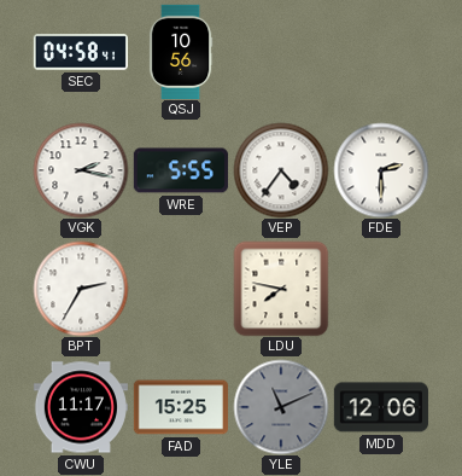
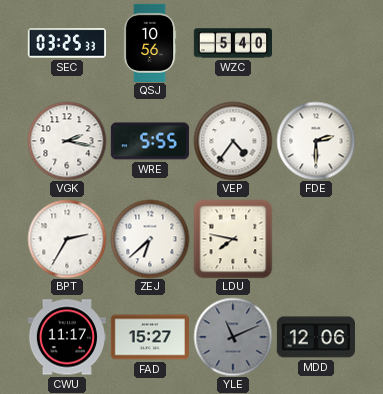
SEC: 04:58 -> 03:25
WZC: none -> 5:40
ZEJ: none -> 6:38
FAD: 15:25 -> 15:27
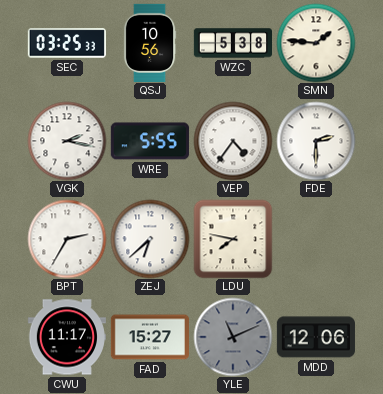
WZC: 5:40 -> 5:38
SMN: none -> 1:46
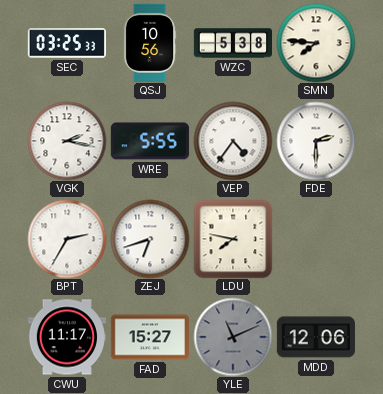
SMN: 1:46 -> 7:46
ZEJ: 6:38 -> 6:42
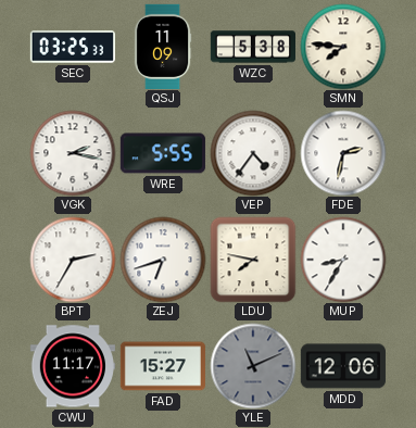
QSJ: 10:56 -> 11:09
FDE: 2:30 -> 2:32
MUP: none -> 8:35
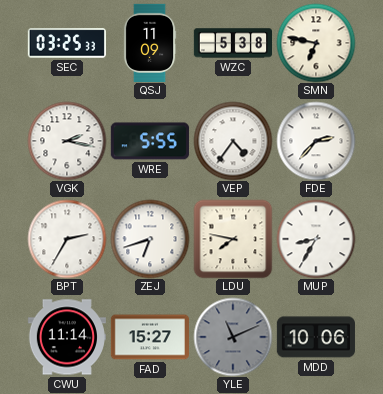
SMN: 7:46 -> 6:47
FDE: 2:32 -> 2:37
CWU: 11:17 -> 11:14
MDD: 12:06 -> 10:06
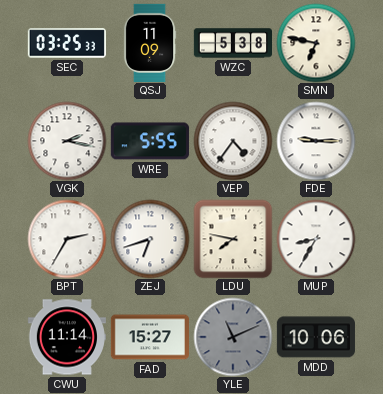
FDE: 2:37 -> 9:15
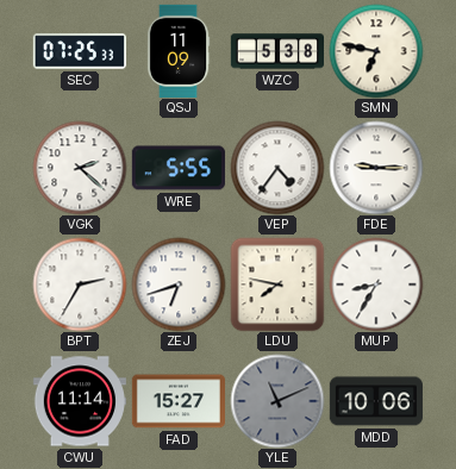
SEC: 03:25 -> 07:25
VGK: 2:17 -> 2:22
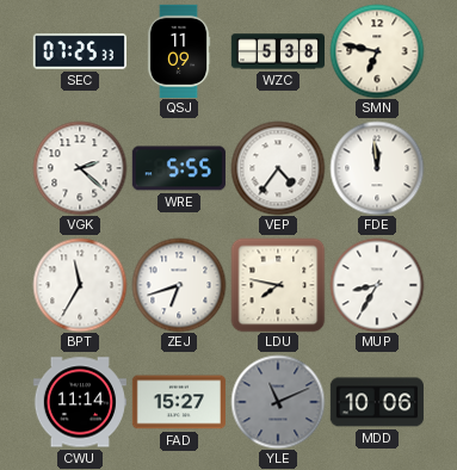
FDE: 9:15 -> 11:59
BPT: 2:35 -> 11:35
